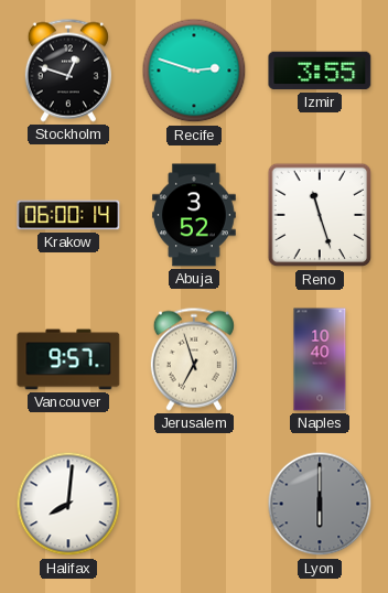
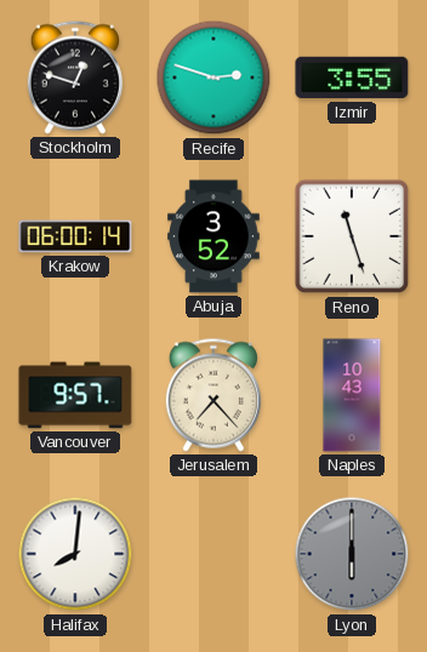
Jerusalem: 6:57 -> 7:23
Naples: 10:40 -> 10:43
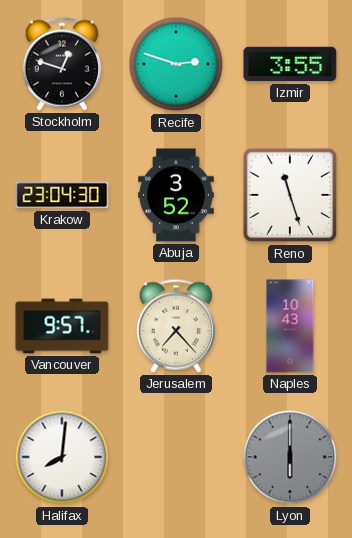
Krakow: 06:00 -> 23:04
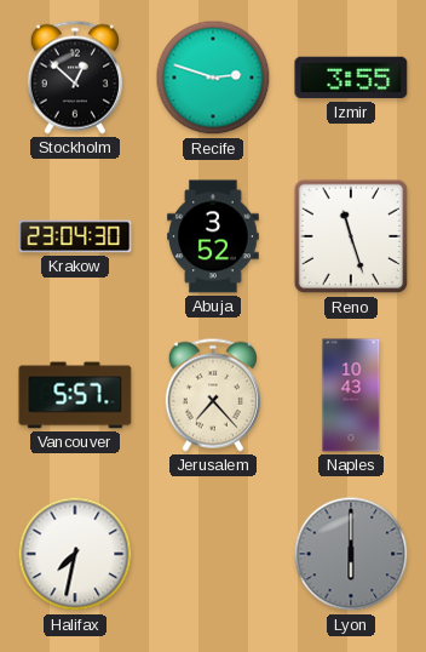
Stockholm: 12:48 -> 12:52
Vancouver: 9:57 -> 5:57
Halifax: 8:01 -> 7:32
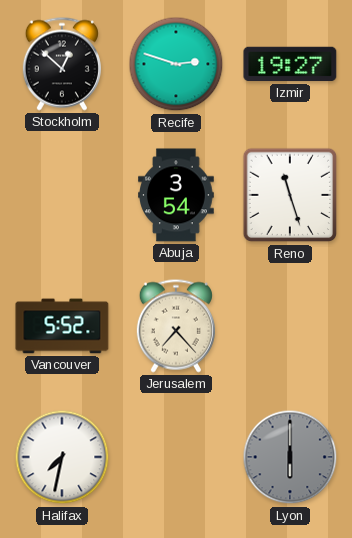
Izmir: 3:55 -> 19:27
Krakow: 23:04 -> none
Abuja: 3:52 -> 3:54
Vancouver: 5:57 -> 5:52
Naples: 10:43 -> none
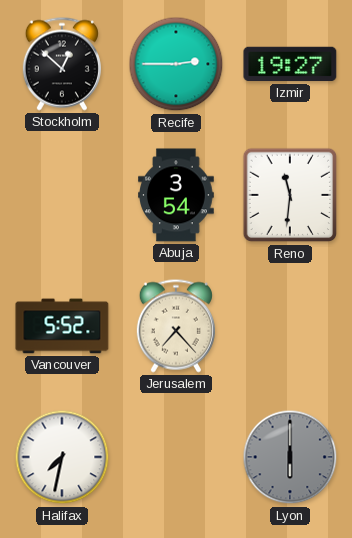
Recife: 2:48 -> 2:45
Reno: 11:27 -> 11:31
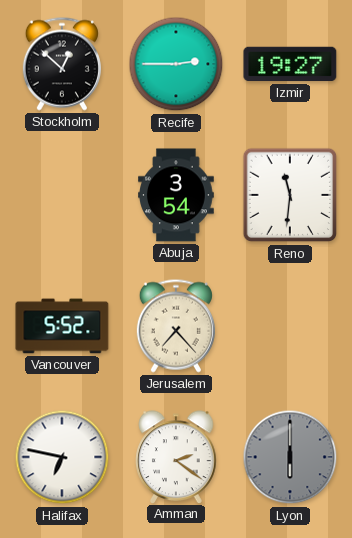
Halifax: 7:32 -> 6:47
Amman: none -> 2:21
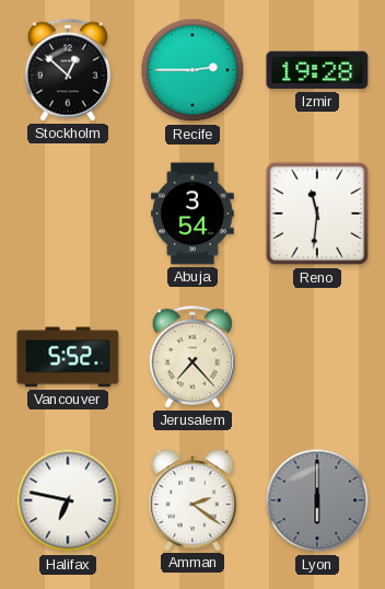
Izmir: 19:27 -> 19:28
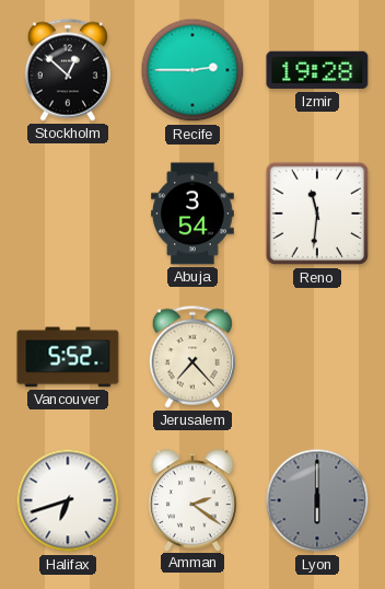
Halifax: 6:47 -> 6:42
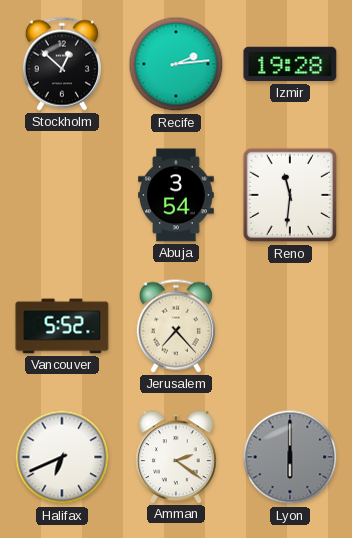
Recife: 2:45 -> 2:14
Halifax: 6:42 -> 6:41
